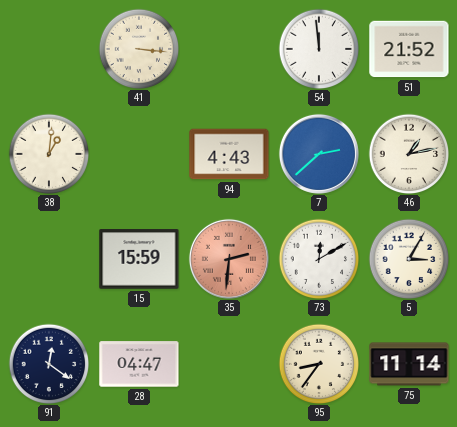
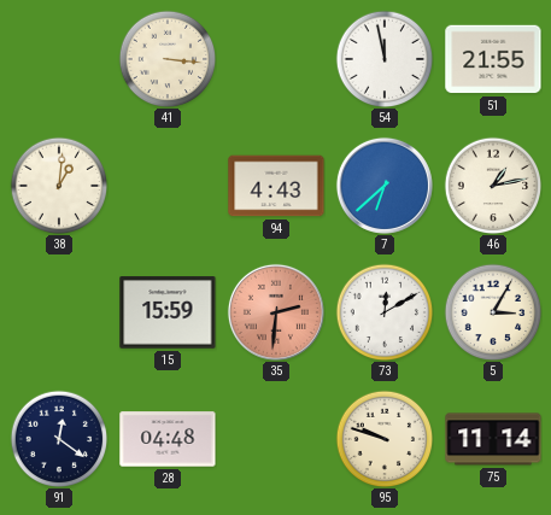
54: 11:59 -> 11:58
51: 21:52 -> 21:55
7: 2:38 -> 6:38
28: 04:47 -> 04:48
95: 8:36 -> 9:48
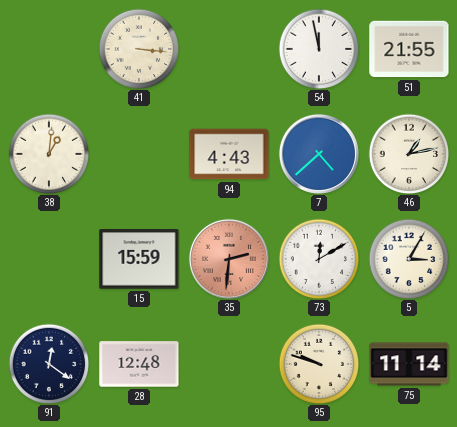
7: 6:38 -> 4:38
28: 04:48 -> 12:48
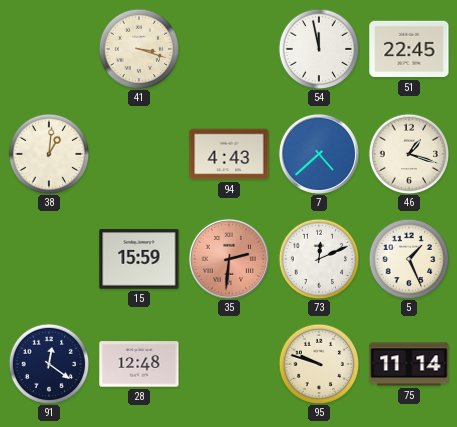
41: 3:16 -> 3:18
51: 21:55 -> 22:45
46: 1:13 -> 1:18
73: 12:10 -> 12:11
5: 3:05 -> 1:26
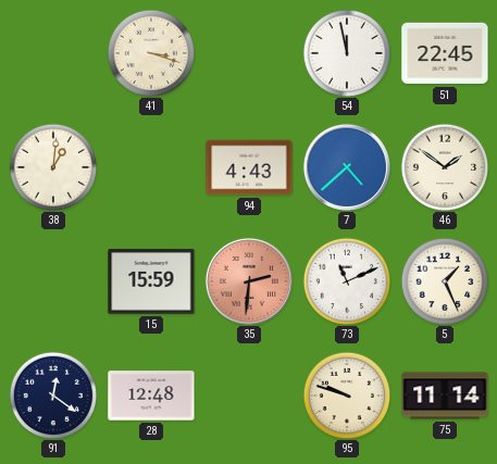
46: 1:18 -> 1:51
73: 12:11 -> 11:11
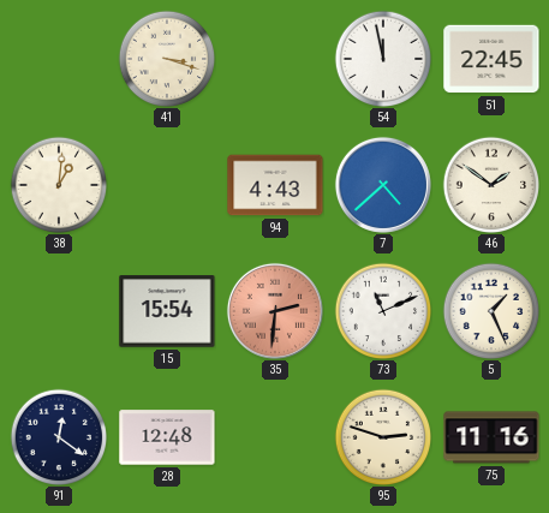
15: 15:59 -> 15:54
95: 9:48 -> 2:48
75: 11:14 -> 11:16
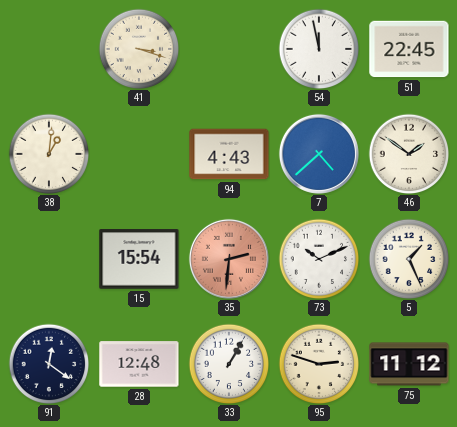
73: 11:11 -> 10:11
33: none -> 1:05
75: 11:16 -> 11:12
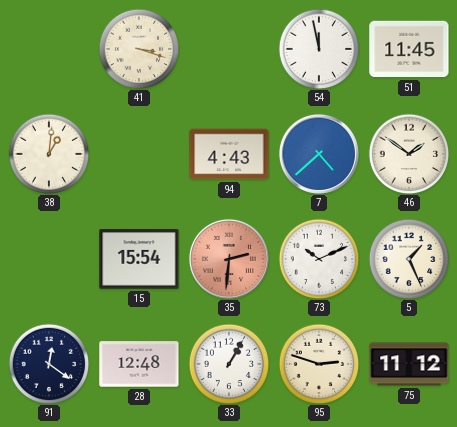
51: 22:45 -> 11:45
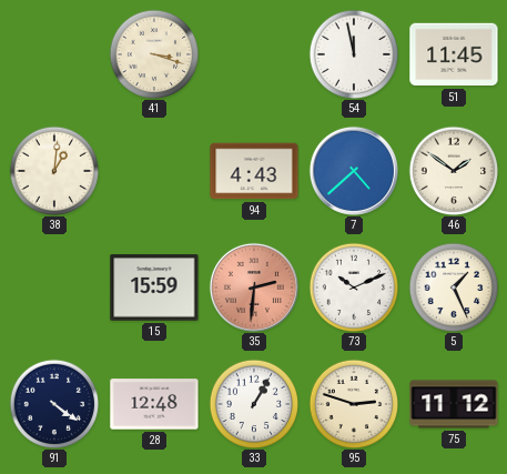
15: 15:54 -> 15:59
91: 12:21 -> 4:21
